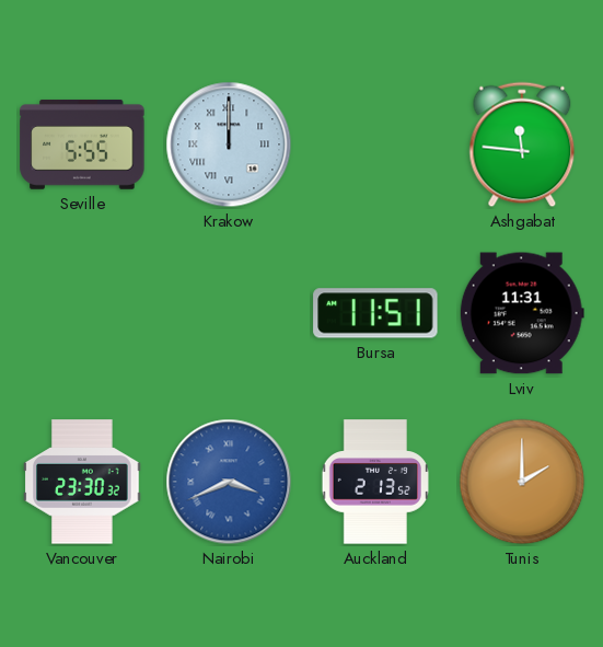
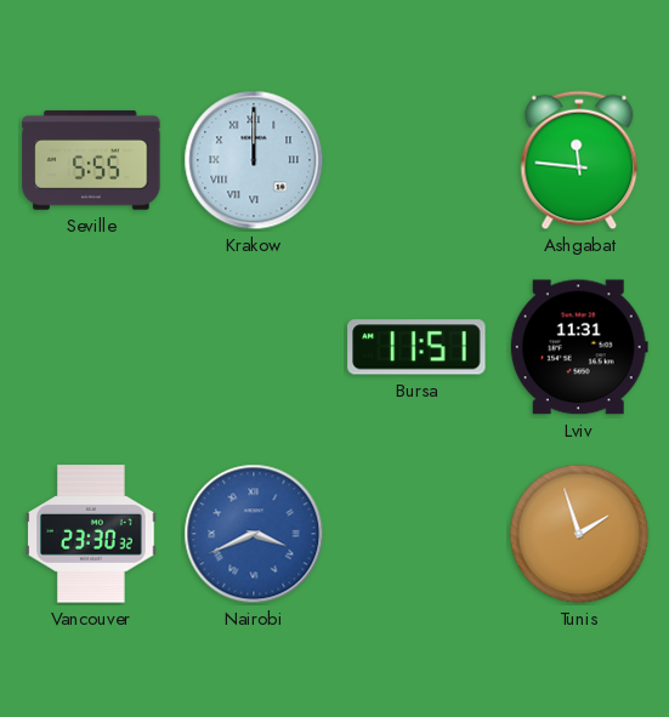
Auckland: 2:13 -> none
Tunis: 2:00 -> 1:57
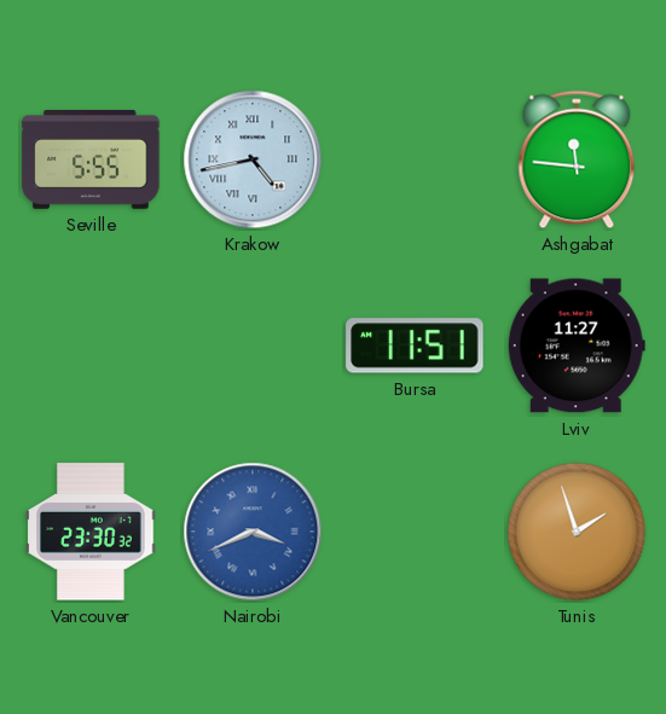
Krakow: 12:00 -> 4:43
Lviv: 11:31 -> 11:27
